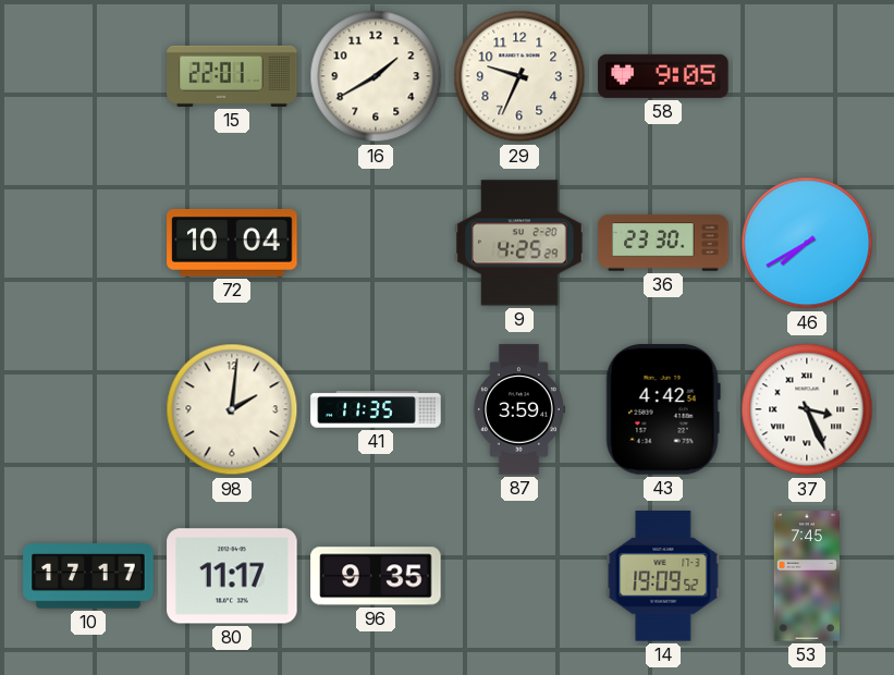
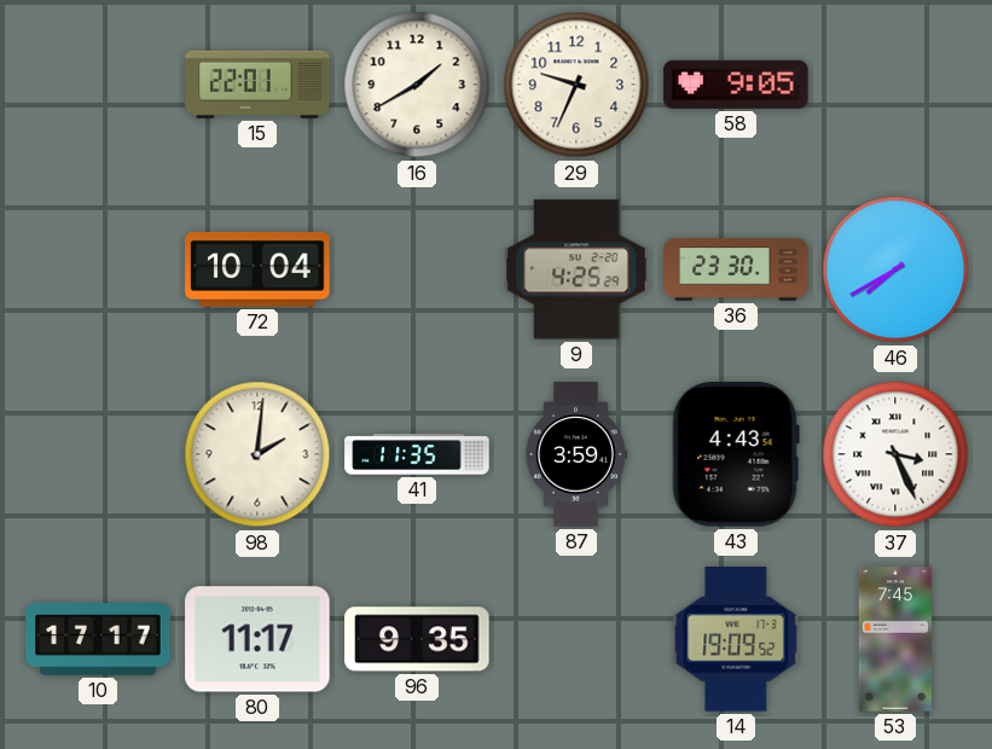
43: 4:42 -> 4:43
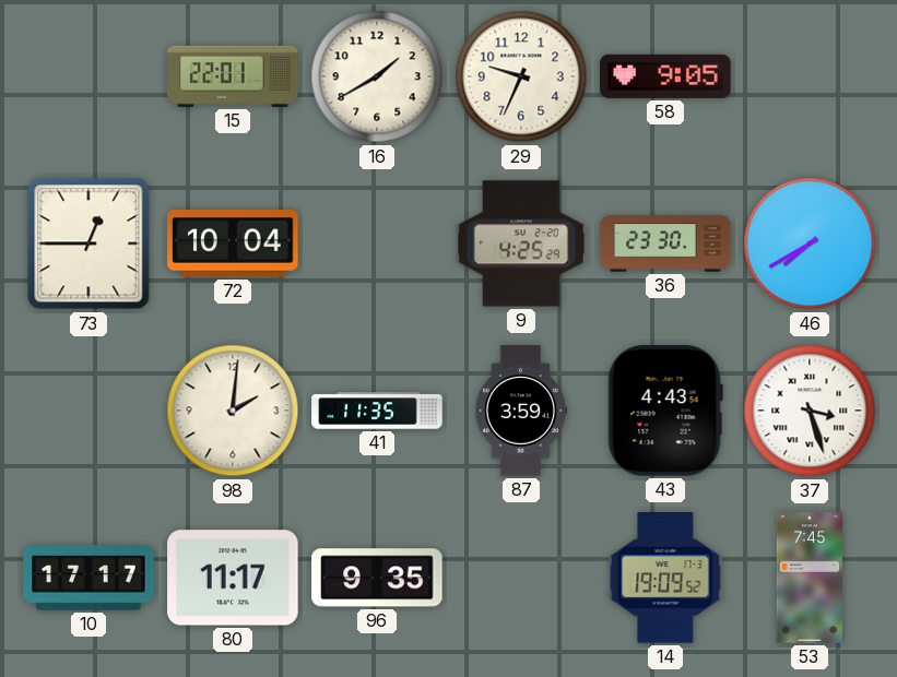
73: none -> 12:45
37: 3:26 -> 3:27
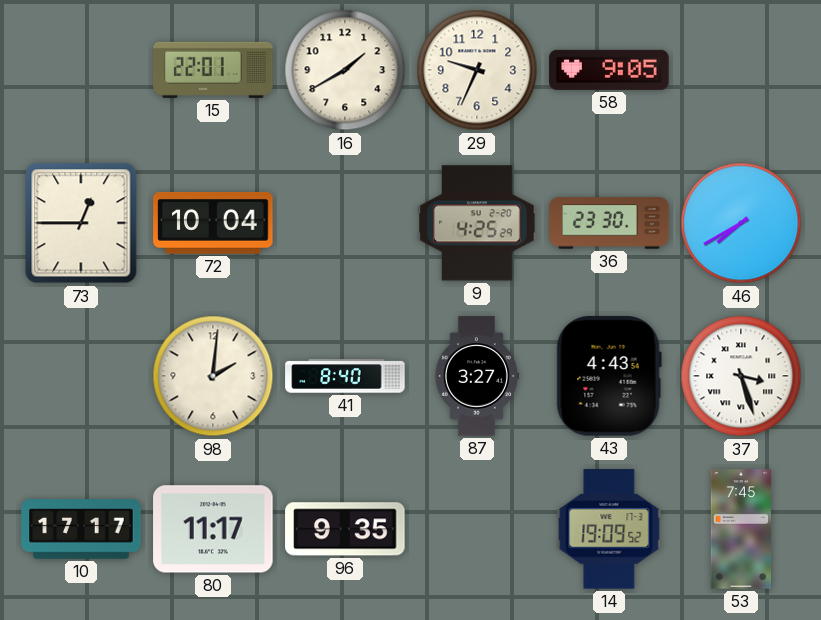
41: 11:35 -> 8:40
87: 3:59 -> 3:27
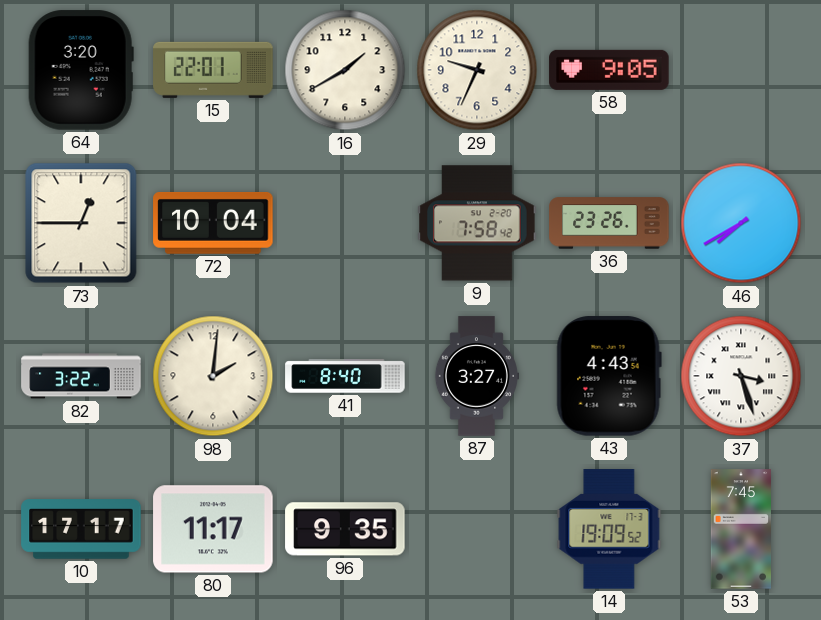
64: none -> 3:20
9: 4:25 -> 7:58
36: 23:30 -> 23:26
82: none -> 3:22
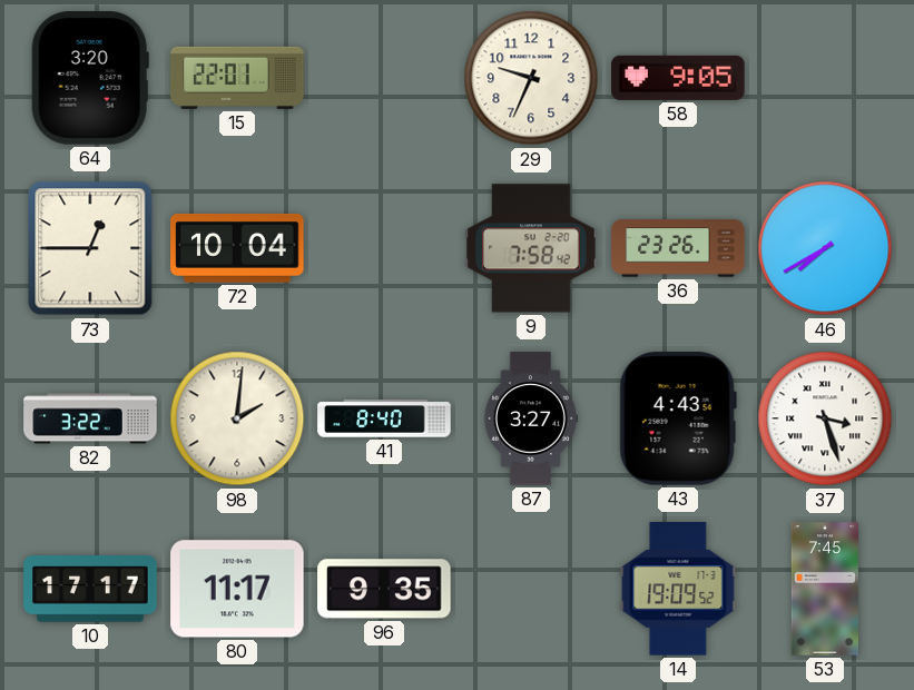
16: 1:40 -> none
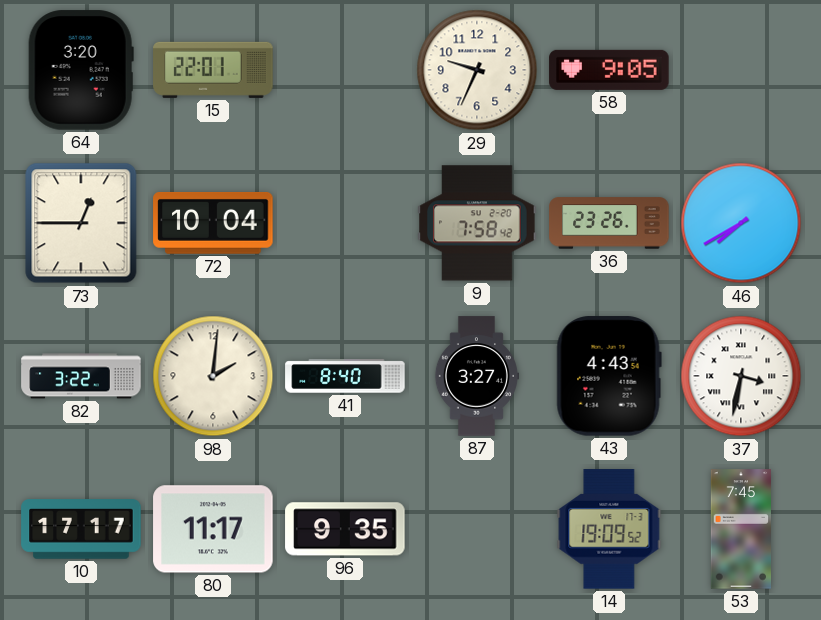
37: 3:27 -> 3:32
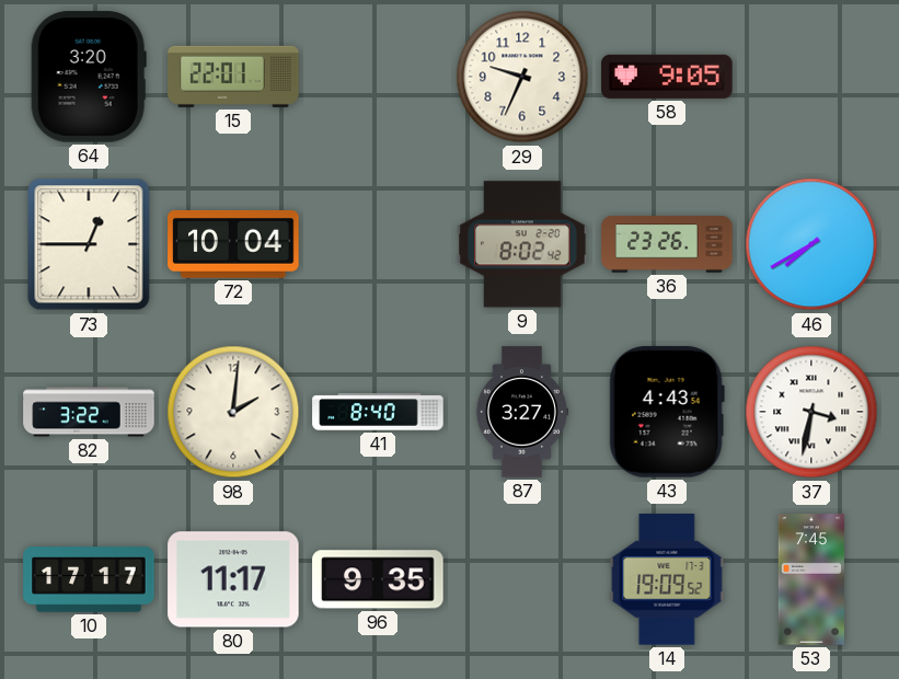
9: 7:58 -> 8:02
